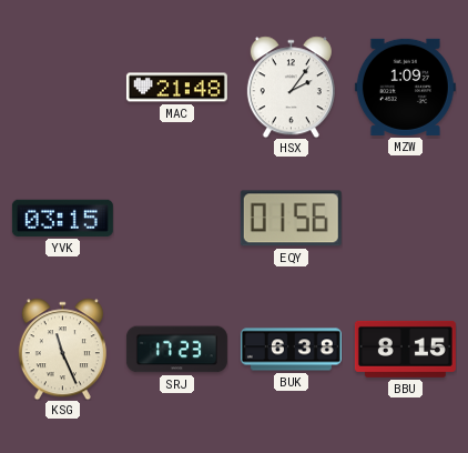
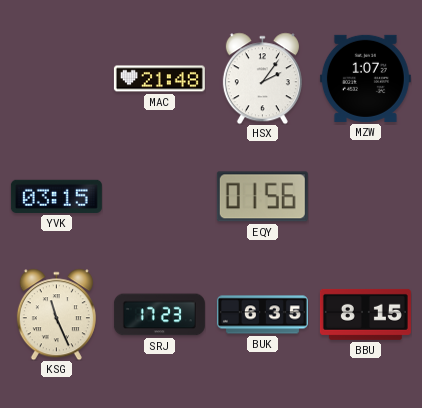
MZW: 1:09 -> 1:07
BUK: 6:38 -> 6:35
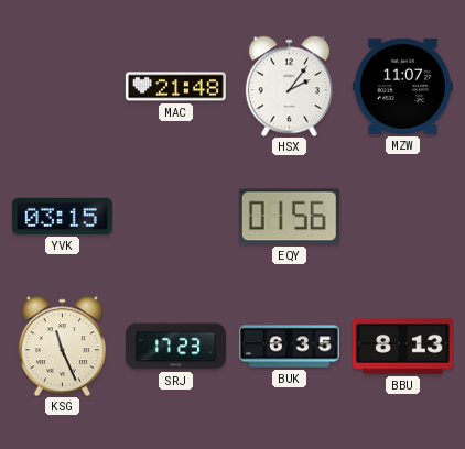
MZW: 1:07 -> 11:07
BBU: 8:15 -> 8:13
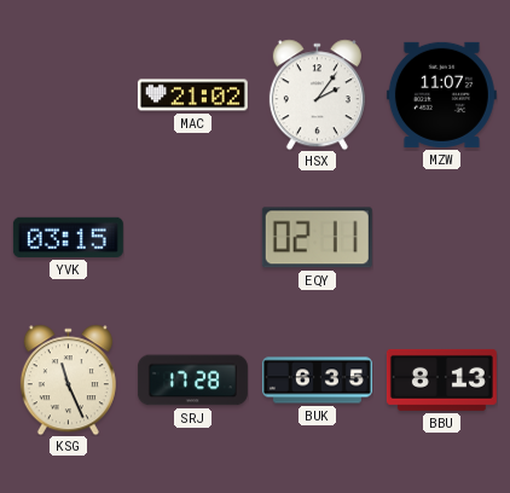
MAC: 21:48 -> 21:02
EQY: 01:56 -> 02:11
SRJ: 17:23 -> 17:28
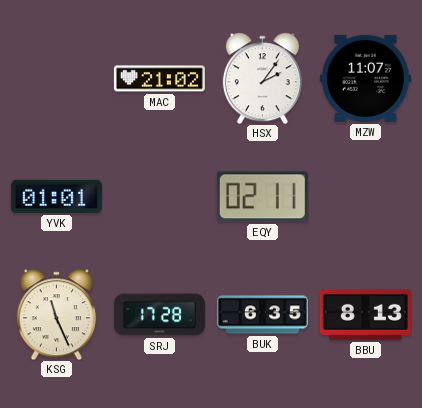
YVK: 03:15 -> 01:01
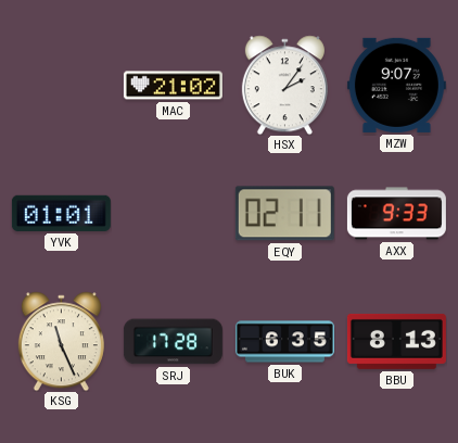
MZW: 11:07 -> 9:07
AXX: none -> 9:33
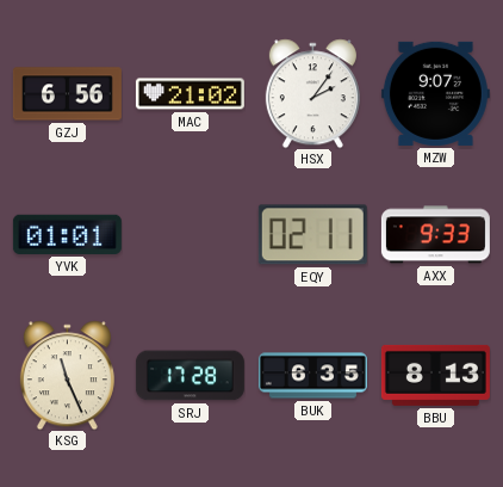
GZJ: none -> 6:56
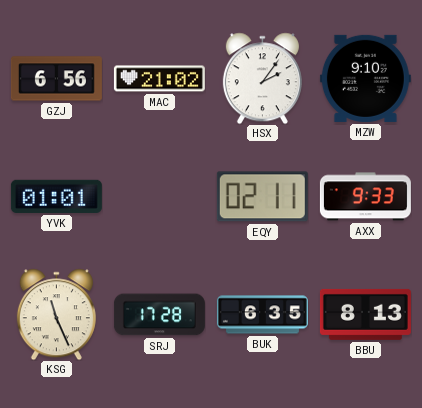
MZW: 9:07 -> 9:10
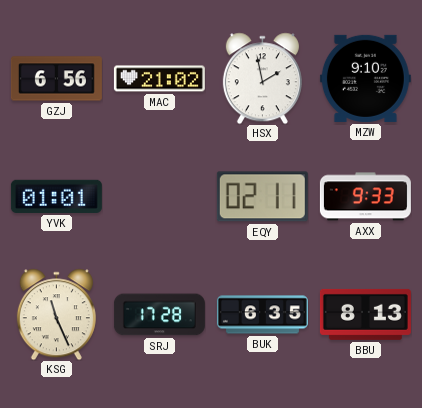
HSX: 2:06 -> 1:58
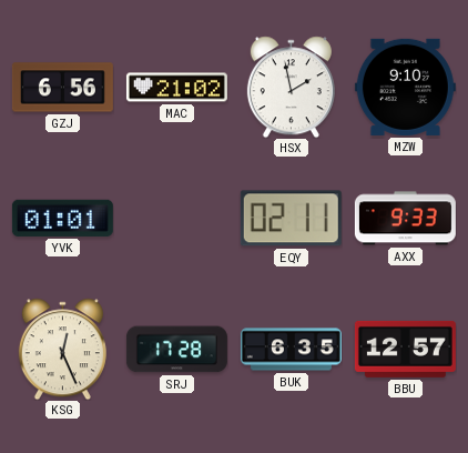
KSG: 11:26 -> 12:26
BBU: 8:13 -> 12:57
